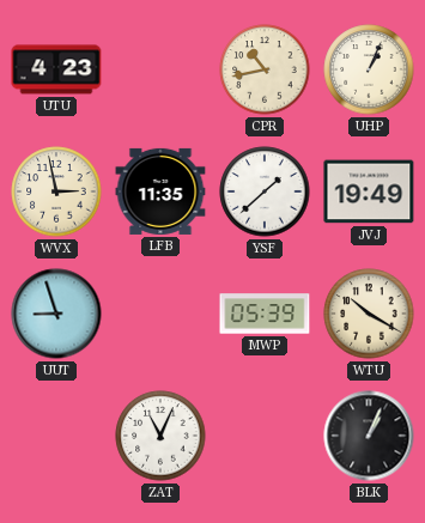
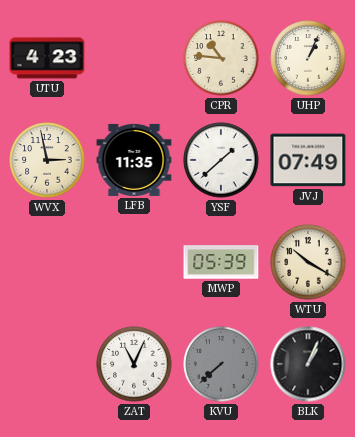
CPR: 10:43 -> 10:46
JVJ: 19:49 -> 07:49
UUT: 8:57 -> none
KVU: none -> 7:38
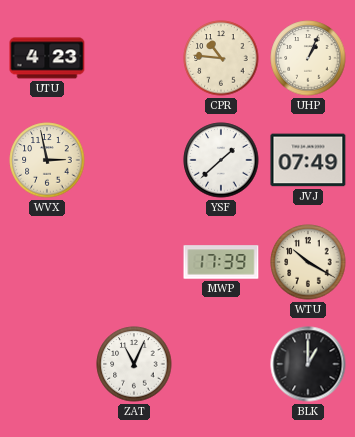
LFB: 11:35 -> none
MWP: 05:39 -> 17:39
KVU: 7:38 -> none
BLK: 1:04 -> 1:00
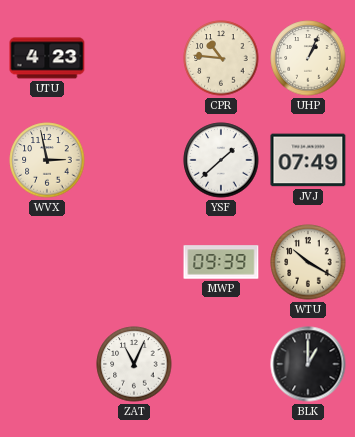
MWP: 17:39 -> 09:39
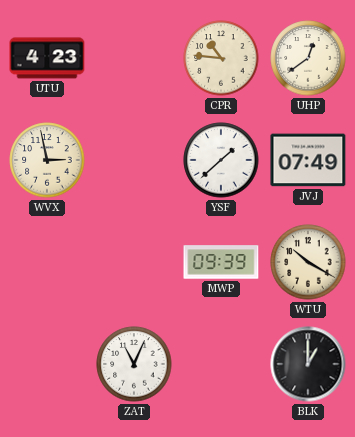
UHP: 1:04 -> 12:39
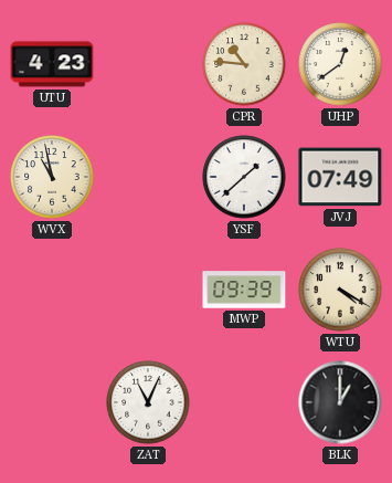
WVX: 2:58 -> 10:58
WTU: 10:20 -> 4:20
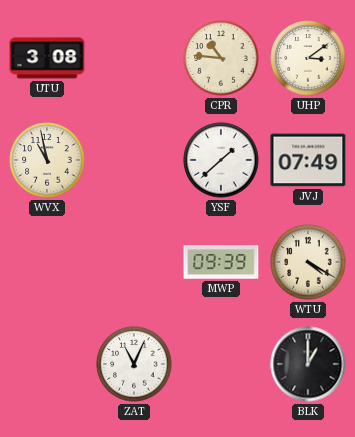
UTU: 4:23 -> 3:08
UHP: 12:39 -> 3:09
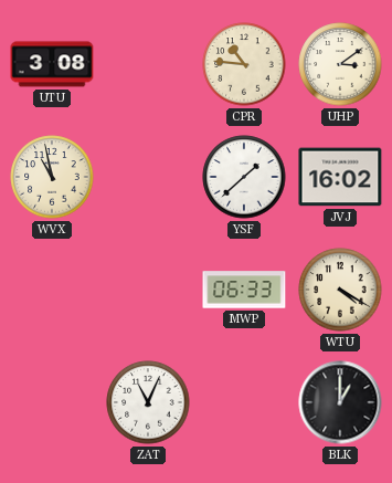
JVJ: 07:49 -> 16:02
MWP: 09:39 -> 06:33
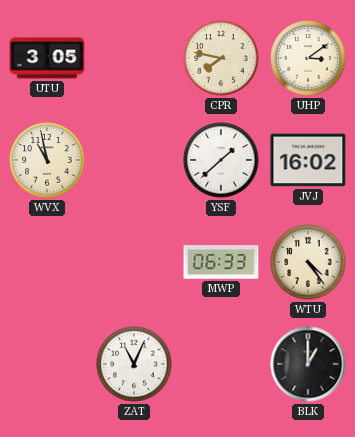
UTU: 3:08 -> 3:05
CPR: 10:46 -> 7:47
WTU: 4:20 -> 4:24
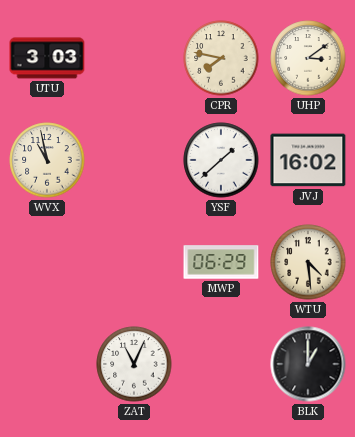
UTU: 3:05 -> 3:03
MWP: 06:33 -> 06:29
WTU: 4:24 -> 4:29
